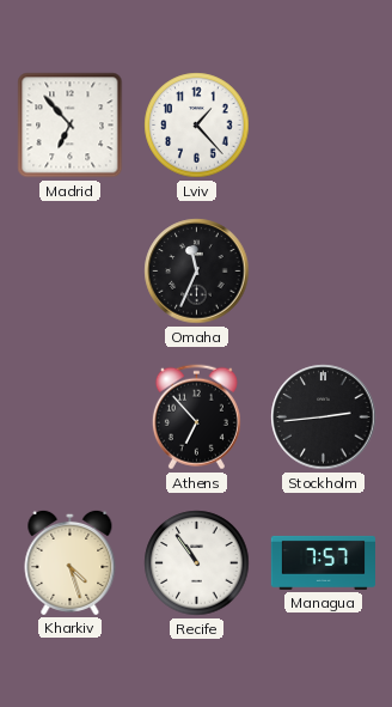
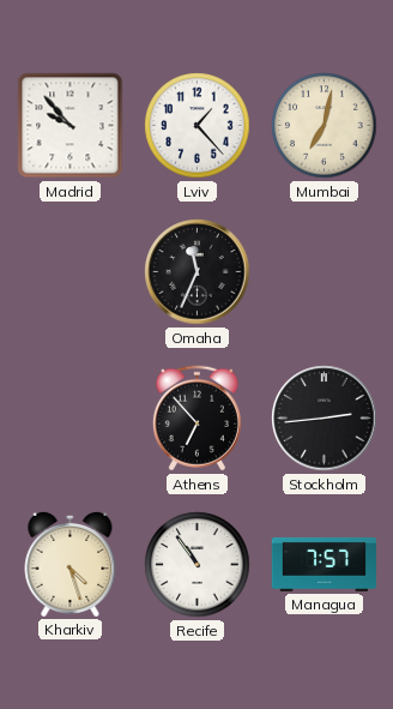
Madrid: 6:53 -> 9:53
Mumbai: none -> 7:02
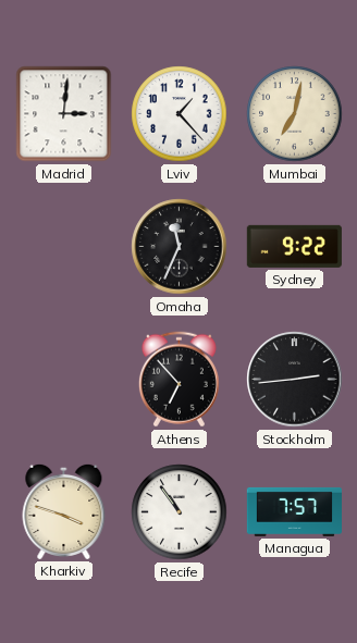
Madrid: 9:53 -> 3:01
Sydney: none -> 9:22
Kharkiv: 4:27 -> 3:48
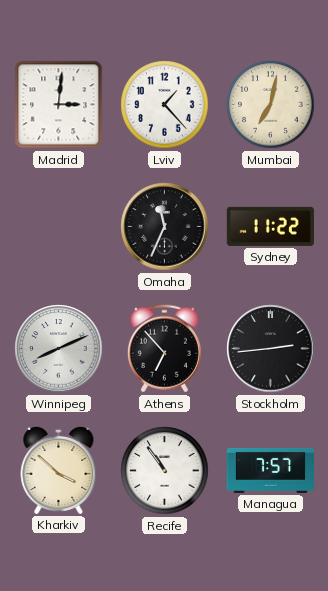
Sydney: 9:22 -> 11:22
Winnipeg: none -> 8:11
Kharkiv: 3:48 -> 3:52
